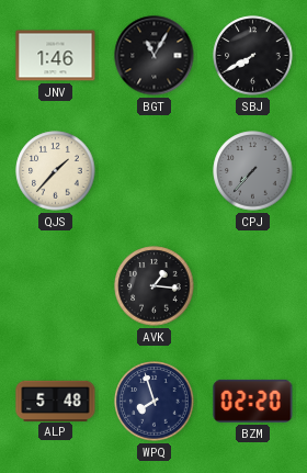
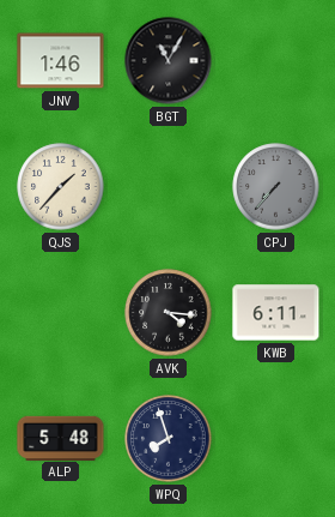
SBJ: 7:40 -> none
AVK: 1:16 -> 4:16
KWB: none -> 6:11
BZM: 02:20 -> none
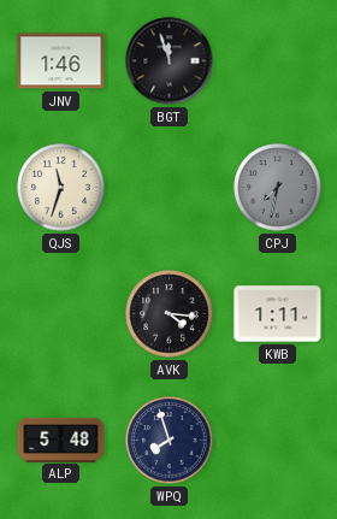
BGT: 11:05 -> 11:57
QJS: 1:37 -> 11:33
CPJ: 7:37 -> 7:32
KWB: 6:11 -> 1:11
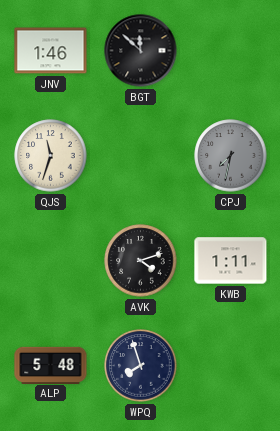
BGT: 11:57 -> 11:52
AVK: 4:16 -> 4:12
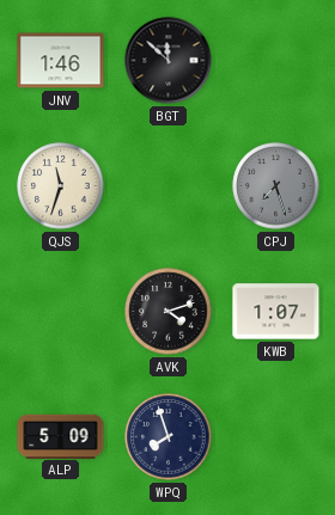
CPJ: 7:32 -> 7:27
KWB: 1:11 -> 1:07
ALP: 5:48 -> 5:09
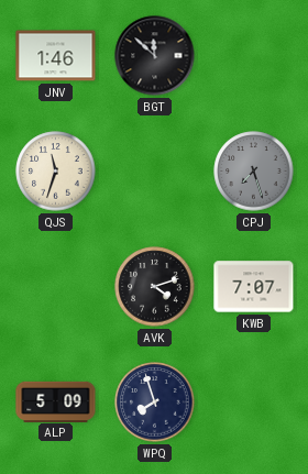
KWB: 1:07 -> 7:07
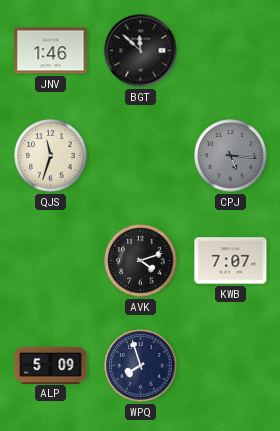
CPJ: 7:27 -> 5:16
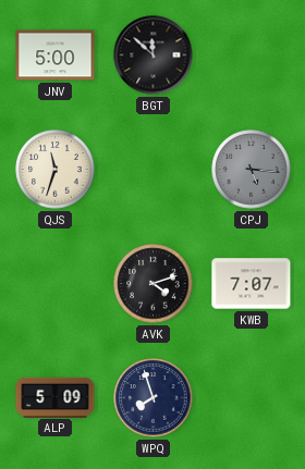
JNV: 1:46 -> 5:00
